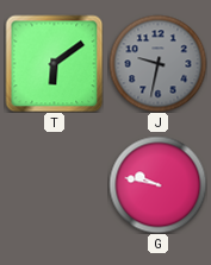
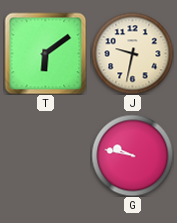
J dial: grey -> cream
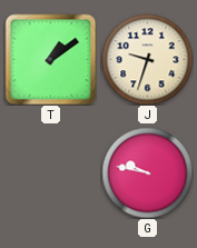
T: 6:09 -> 1:09
J: 9:32 -> 9:33
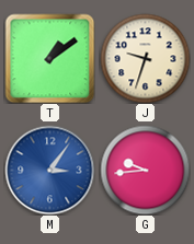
M: none -> 3:06
G: 9:47 -> 9:44
